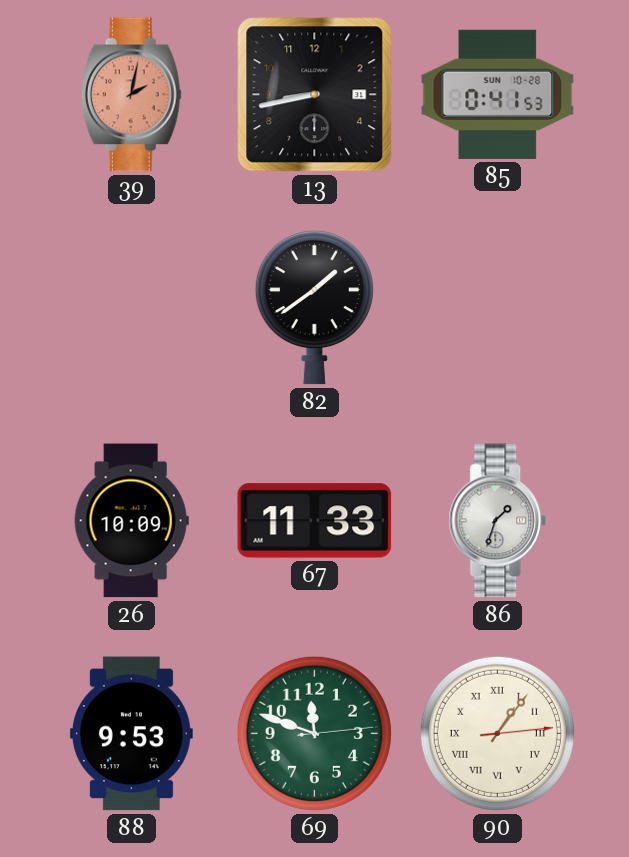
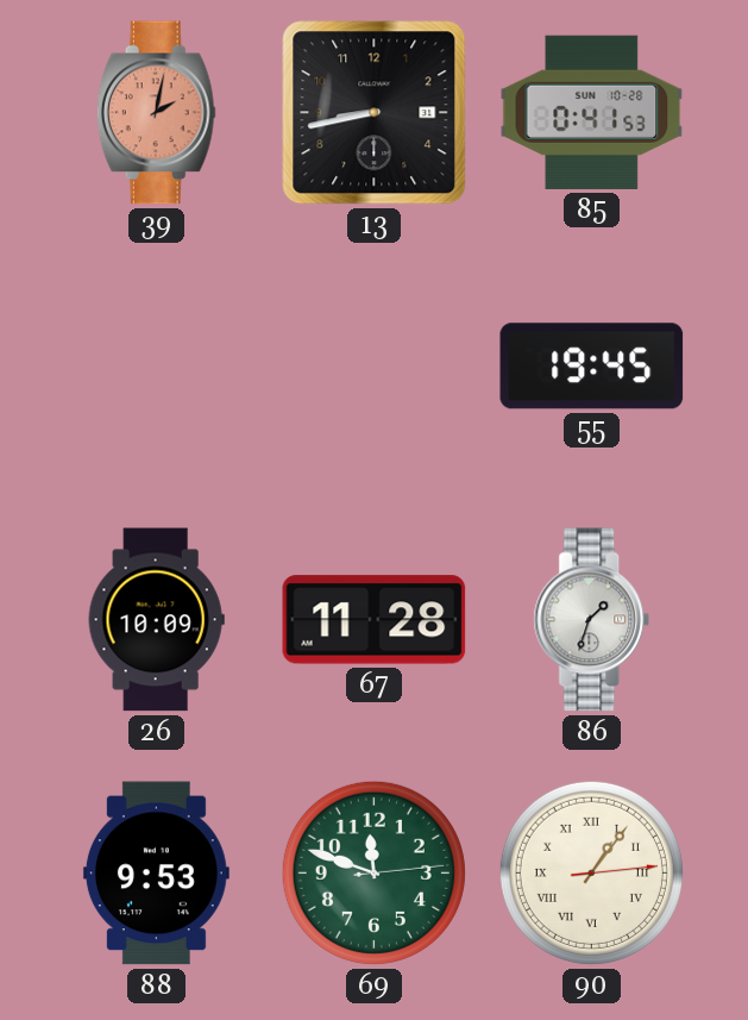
82: 1:39 -> none
55: none -> 19:45
67: 11:33 -> 11:28
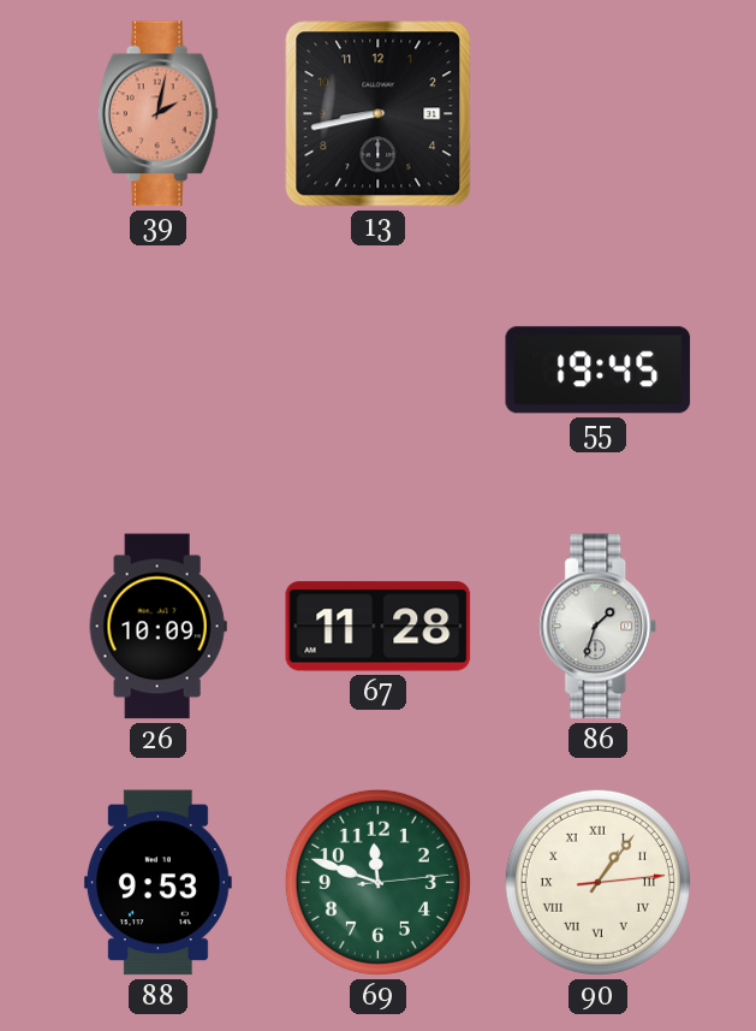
85: 0:41 -> none
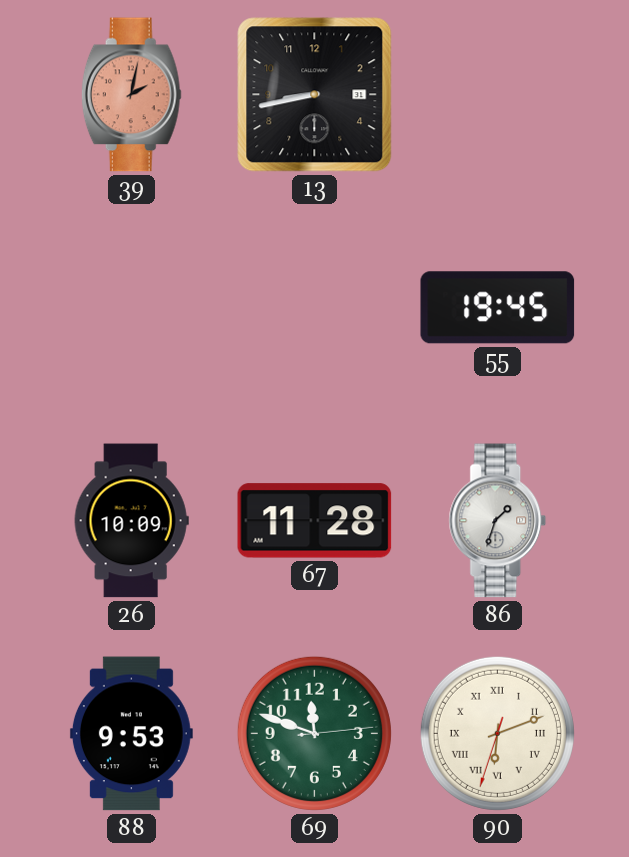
90: 1:06 -> 6:11
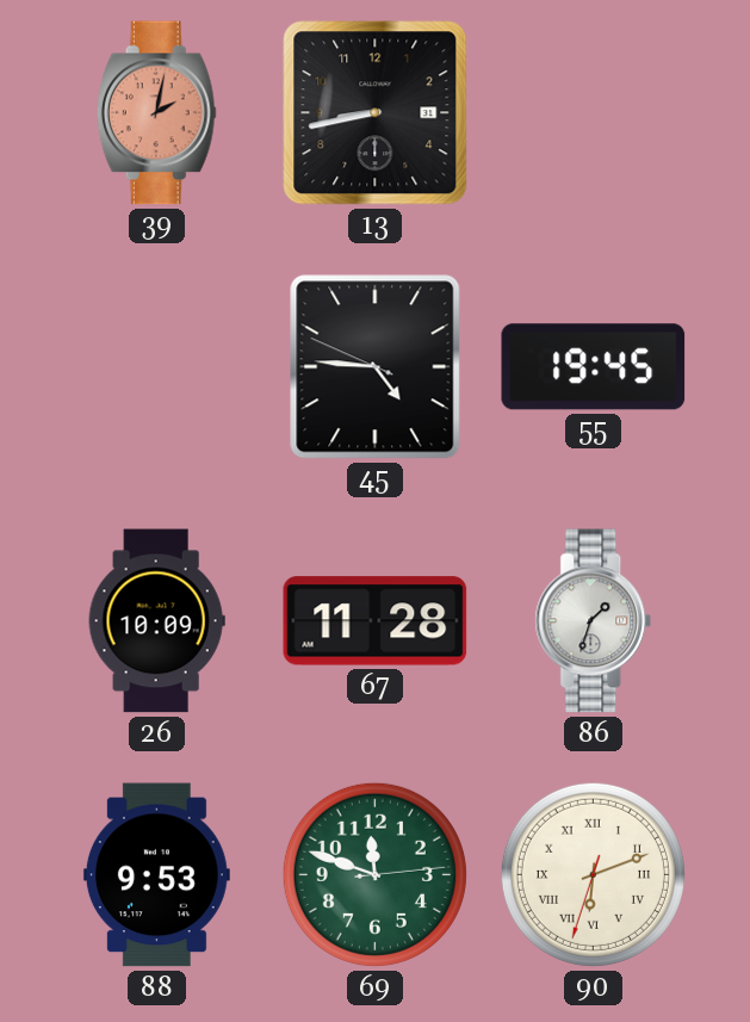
45: none -> 4:45
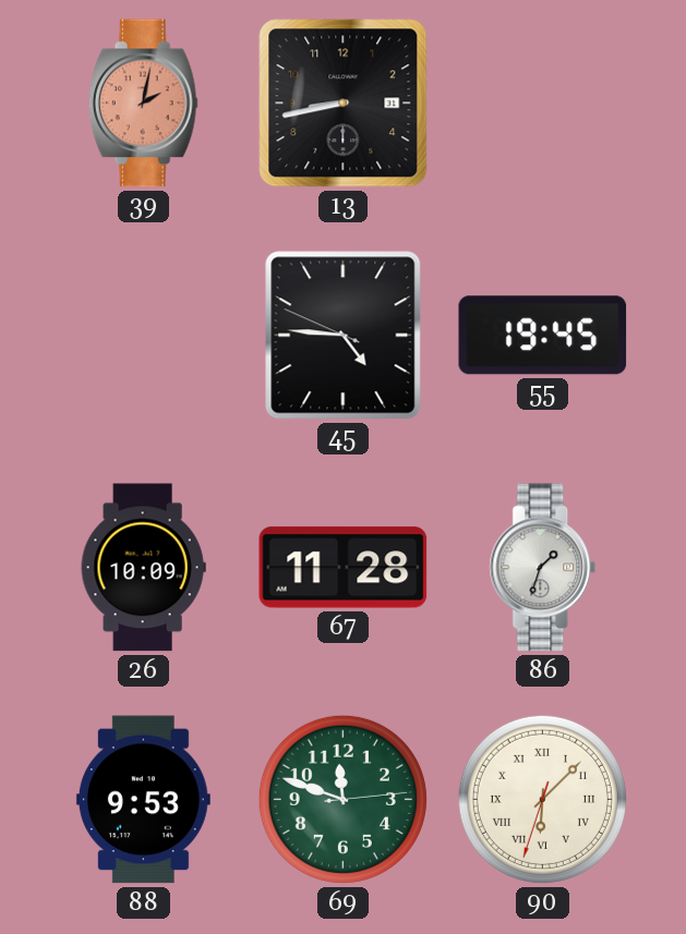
90: 6:11 -> 6:07
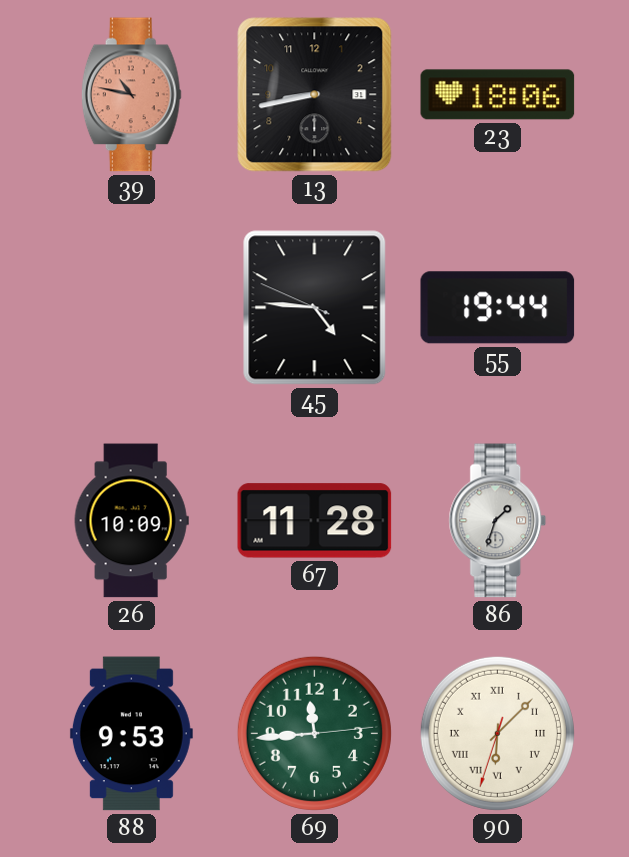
39: 2:02 -> 10:47
23: none -> 18:06
55: 19:45 -> 19:44
69: 11:48 -> 11:44
